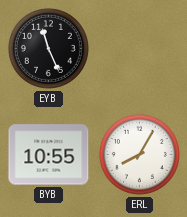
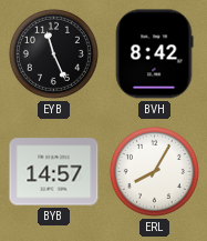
BVH: none -> 8:42
BYB: 10:55 -> 14:57
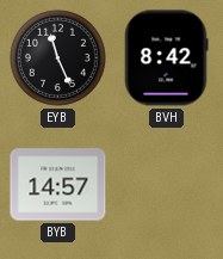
ERL: 8:05 -> none
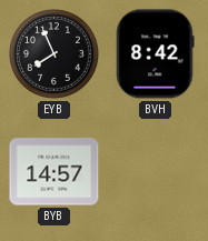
EYB: 11:26 -> 7:56
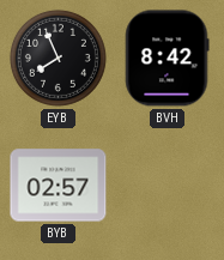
BYB: 14:57 -> 02:57
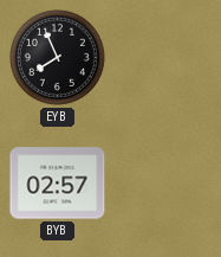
BVH: 8:42 -> none
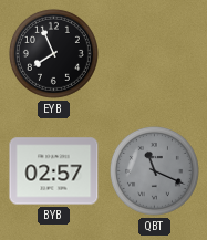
QBT: none -> 11:19
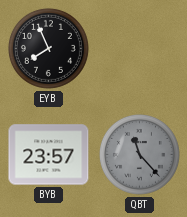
BYB: 02:57 -> 23:57
QBT: 11:19 -> 11:23
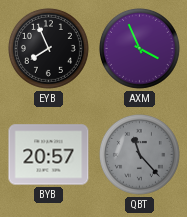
AXM: none -> 3:56
BYB: 23:57 -> 20:57
